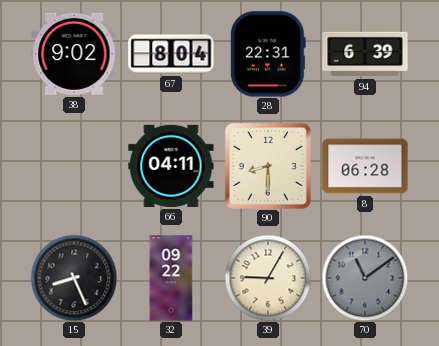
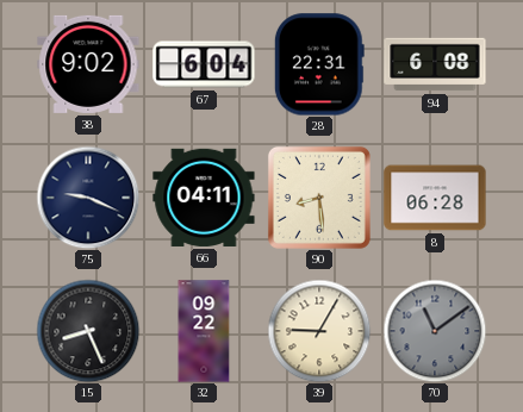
67: 8:04 -> 6:04
94: 6:39 -> 6:08
75: none -> 9:19
90: 8:30 -> 8:29
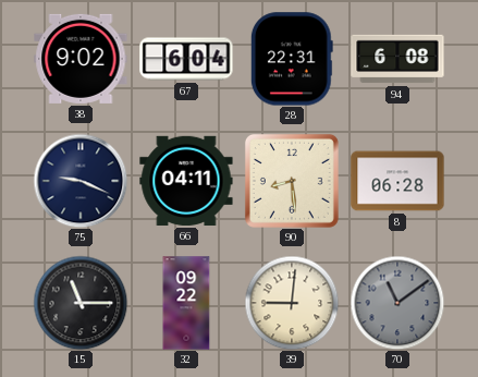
15: 8:26 -> 11:15
39: 9:05 -> 9:01
